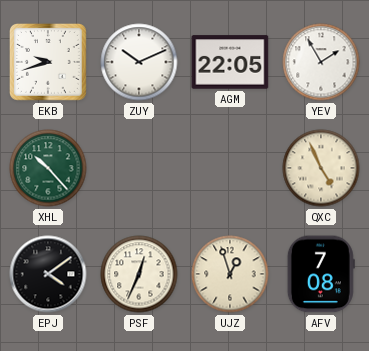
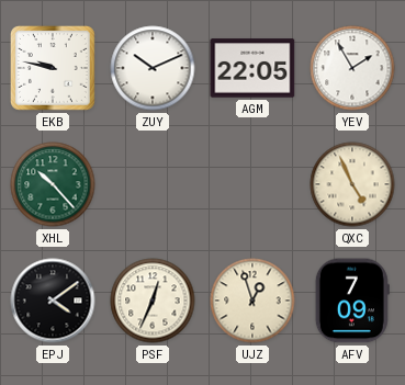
EKB: 9:42 -> 9:47
AFV: 7:08 -> 7:09
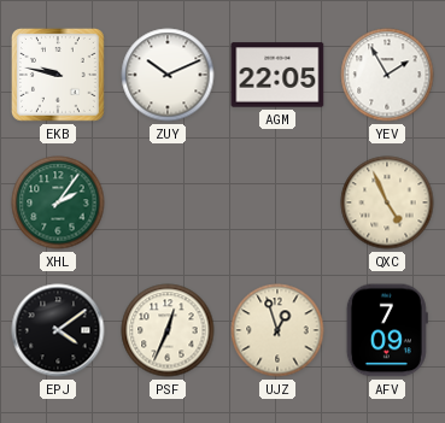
XHL: 10:23 -> 2:06
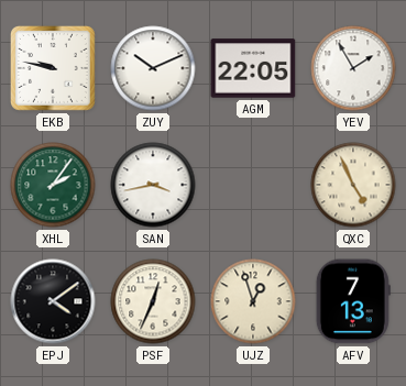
SAN: none -> 3:43
AFV: 7:09 -> 7:13
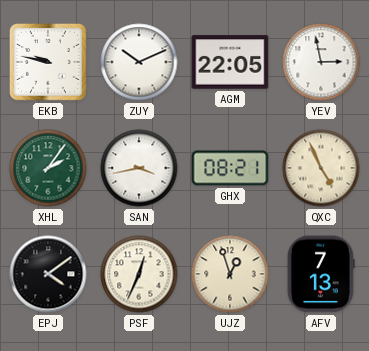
YEV: 1:55 -> 2:58
GHX: none -> 08:21
